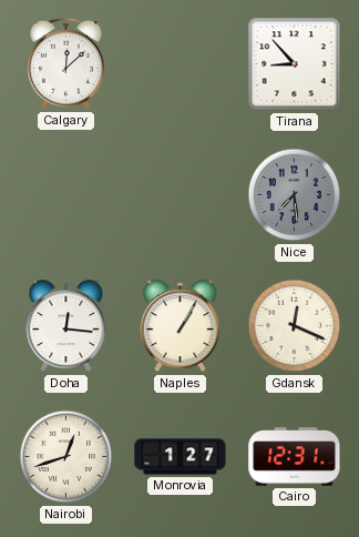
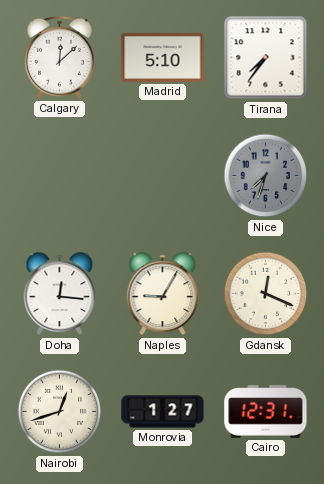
Madrid: none -> 5:10
Tirana: 8:53 -> 7:36
Nice: 7:29 -> 7:33
Naples: 1:05 -> 9:05
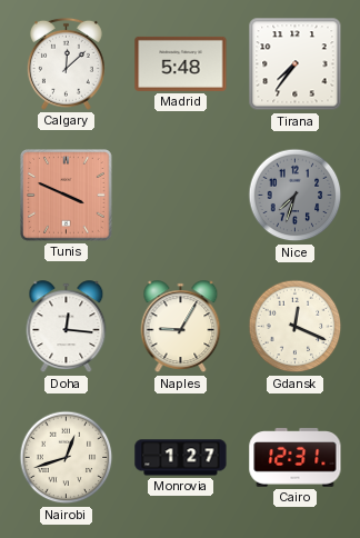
Madrid: 5:10 -> 5:48
Tunis: none -> 3:49
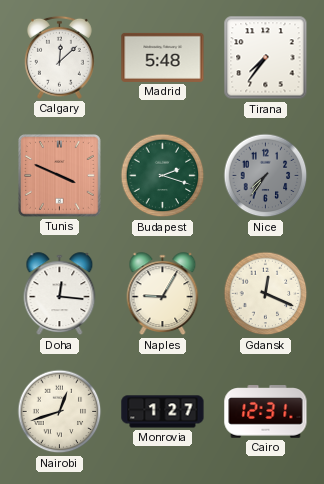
Budapest: none -> 2:18
Nice: 7:33 -> 7:36
